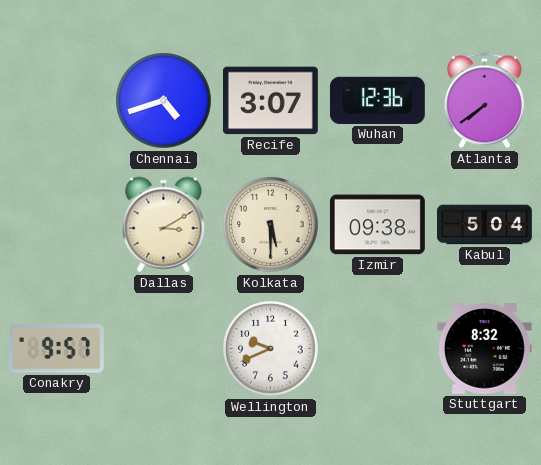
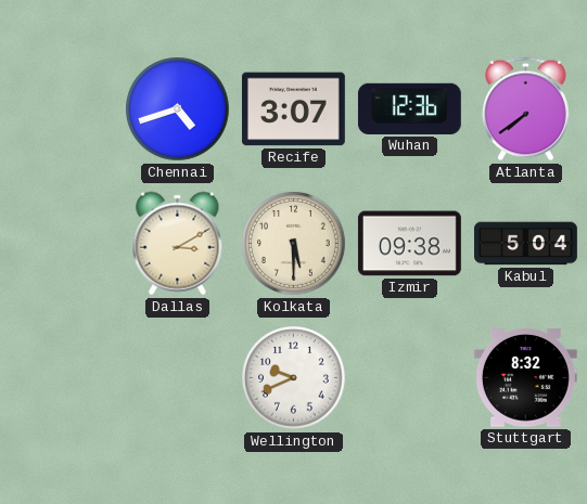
Conakry: 9:57 -> none
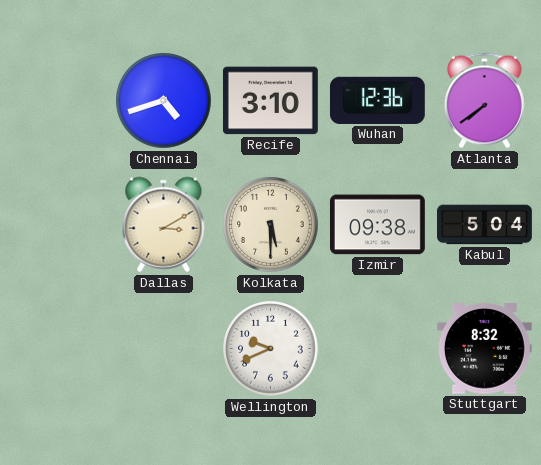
Recife: 3:07 -> 3:10
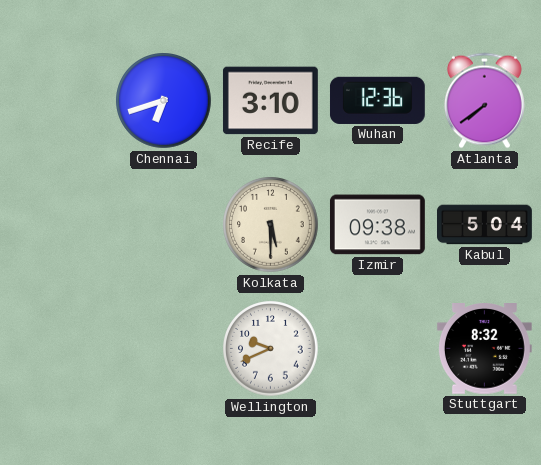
Chennai: 4:42 -> 6:42
Dallas: 3:10 -> none
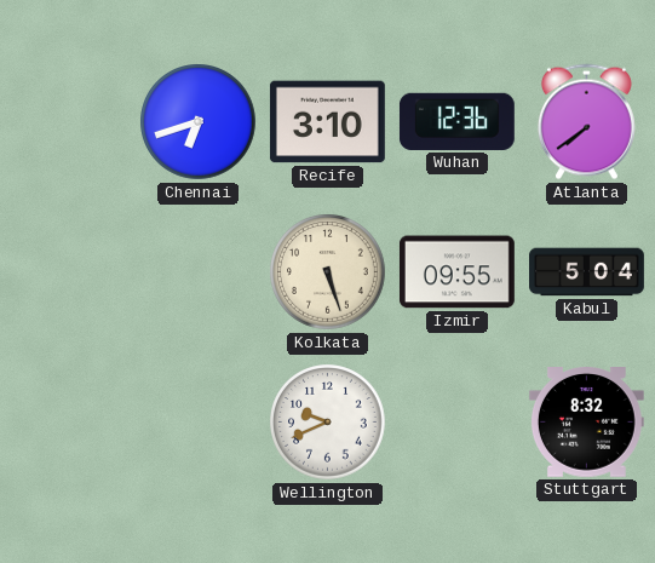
Kolkata: 5:30 -> 5:27
Izmir: 09:38 -> 09:55
